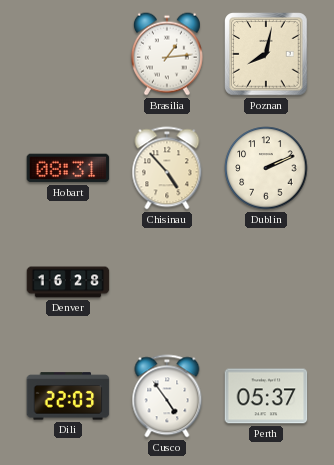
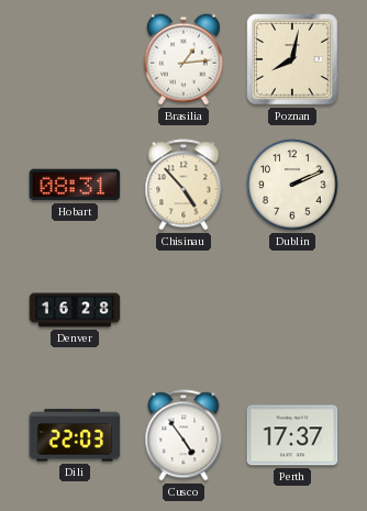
Perth: 05:37 -> 17:37
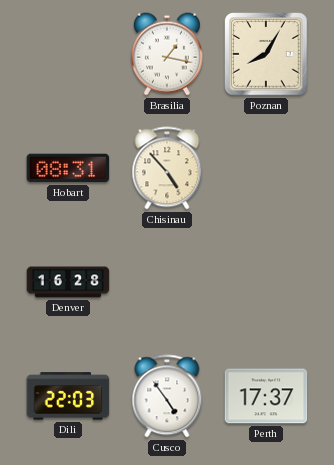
Brasilia: 1:14 -> 1:17
Poznan: 8:02 -> 8:05
Dublin: 2:11 -> none
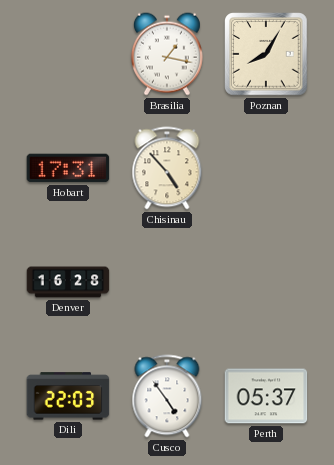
Hobart: 08:31 -> 17:31
Perth: 17:37 -> 05:37
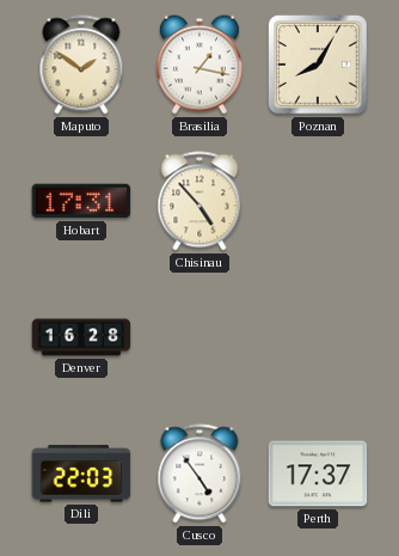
Maputo: none -> 1:51
Perth: 05:37 -> 17:37
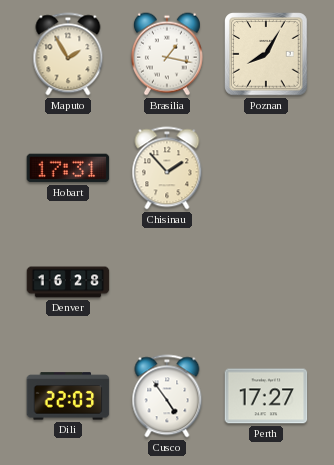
Maputo: 1:51 -> 1:55
Chisinau: 4:53 -> 1:53
Perth: 17:37 -> 17:27
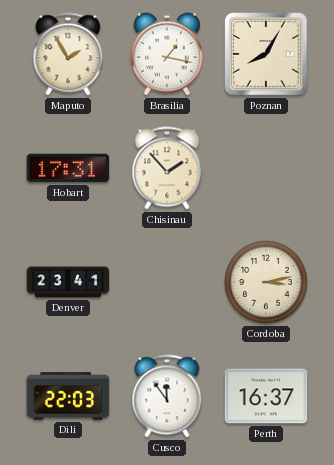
Denver: 16:28 -> 23:41
Cordoba: none -> 3:13
Cusco: 4:54 -> 11:54
Perth: 17:27 -> 16:37
